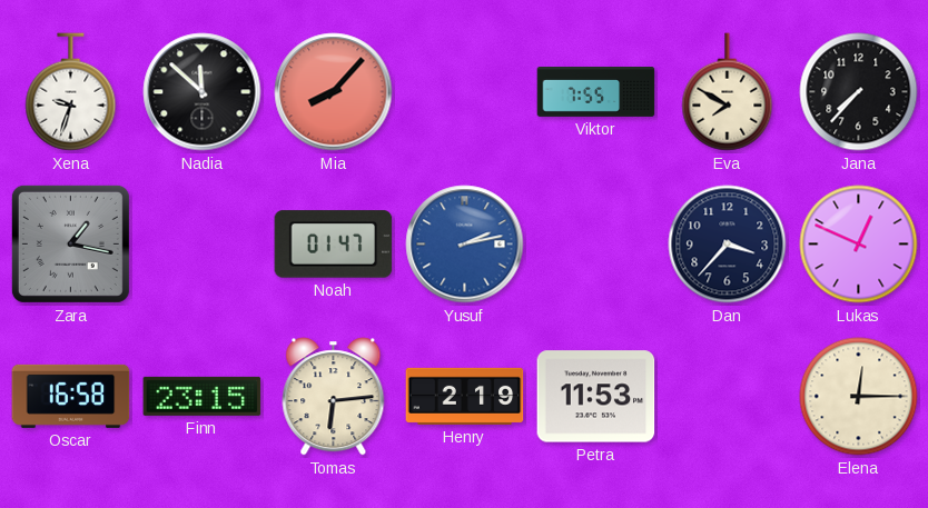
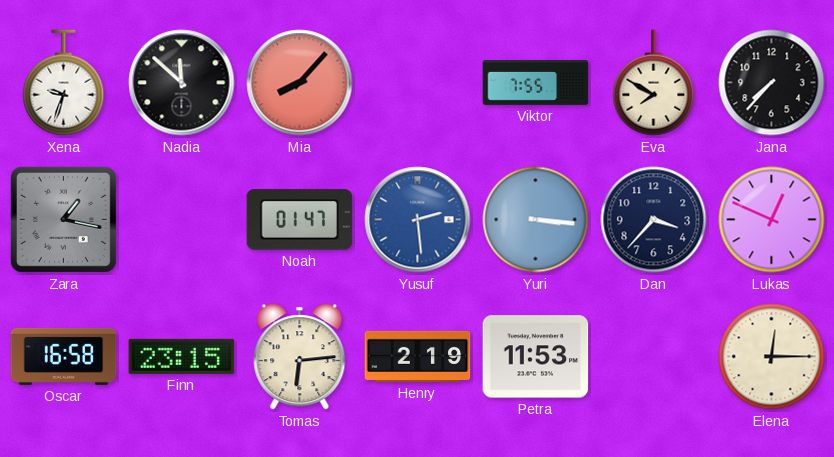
Yusuf: 2:13 -> 2:29
Yuri: none -> 3:16
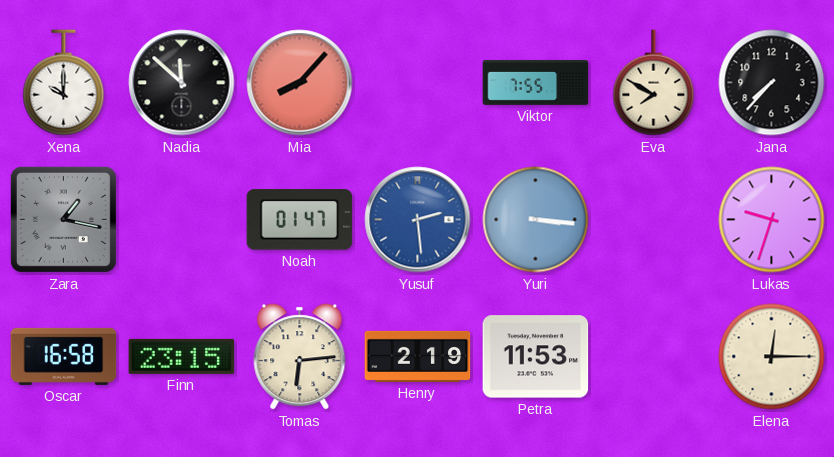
Xena: 9:33 -> 10:00
Dan: 3:37 -> none
Lukas: 12:49 -> 9:33
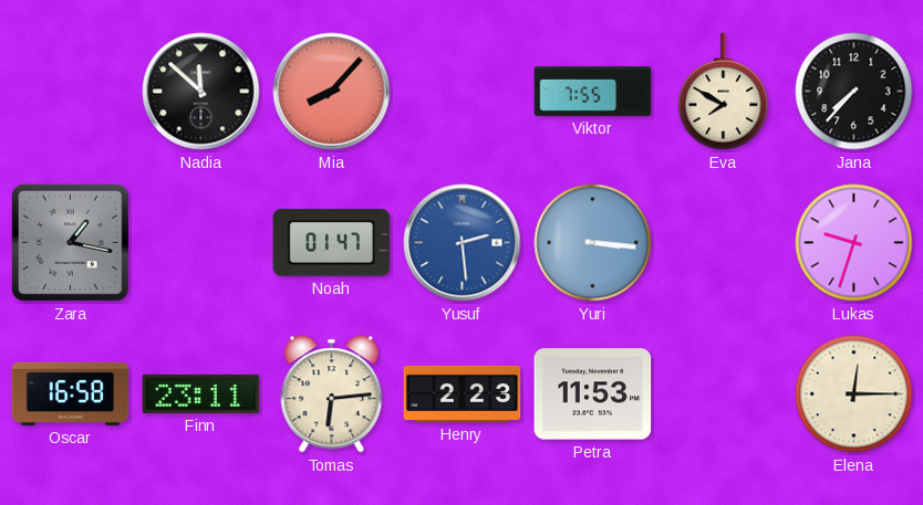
Xena: 10:00 -> none
Finn: 23:15 -> 23:11
Henry: 2:19 -> 2:23
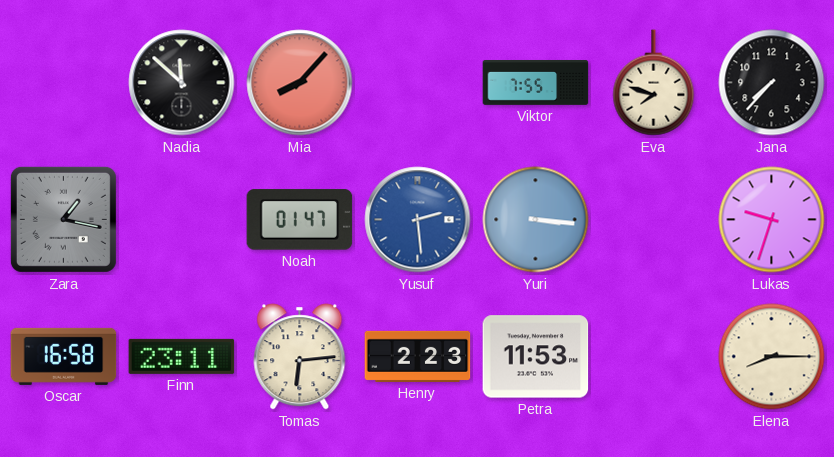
Eva: 7:50 -> 7:48
Elena: 12:15 -> 8:15
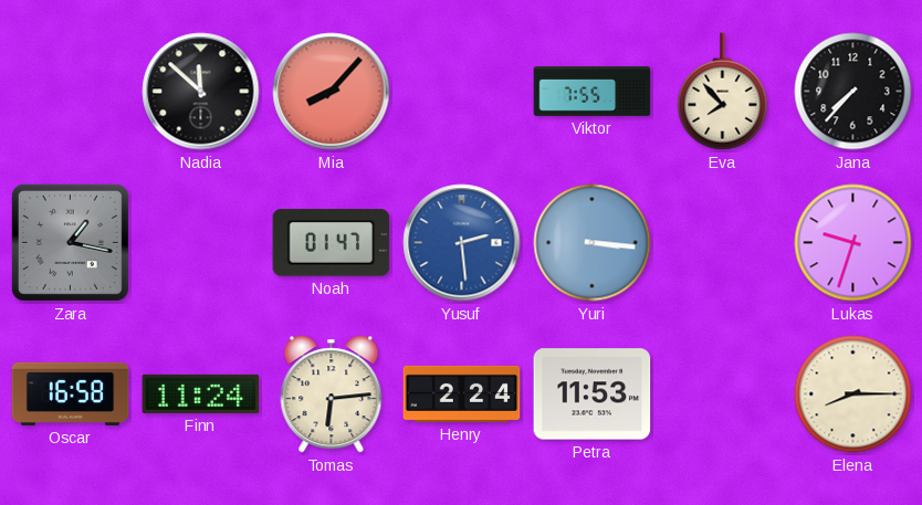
Eva: 7:48 -> 7:53
Finn: 23:11 -> 11:24
Henry: 2:23 -> 2:24
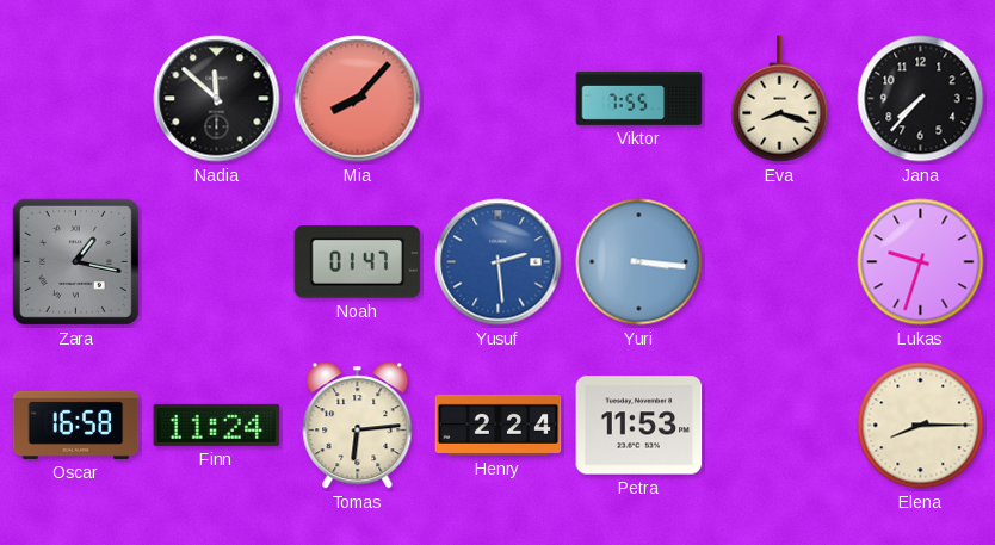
Eva: 7:53 -> 8:18
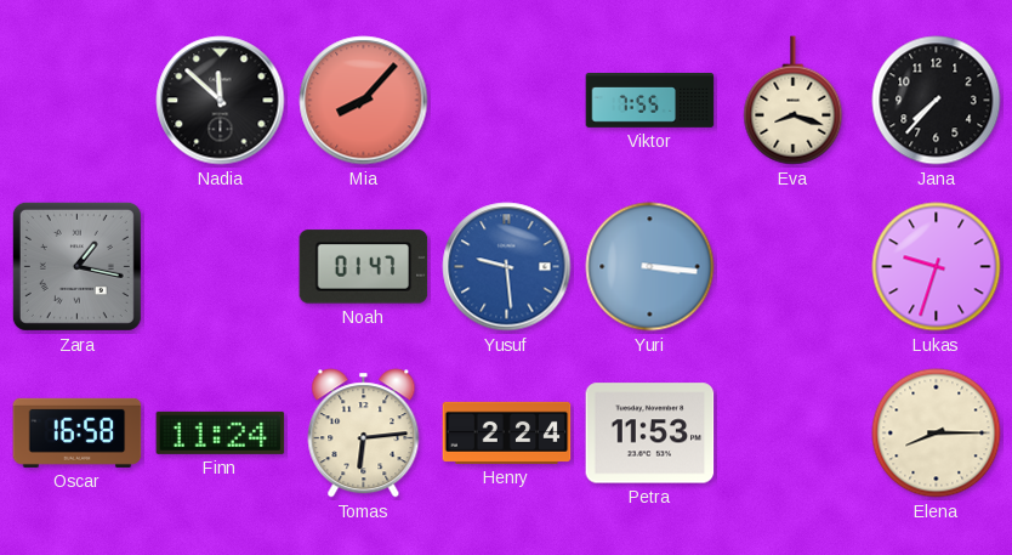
Yusuf: 2:29 -> 9:29
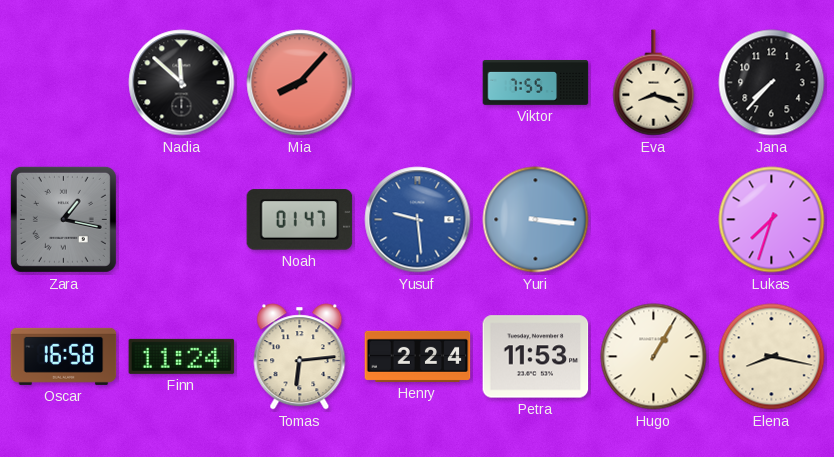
Lukas: 9:33 -> 7:33
Hugo: none -> 1:05
Elena: 8:15 -> 8:17
